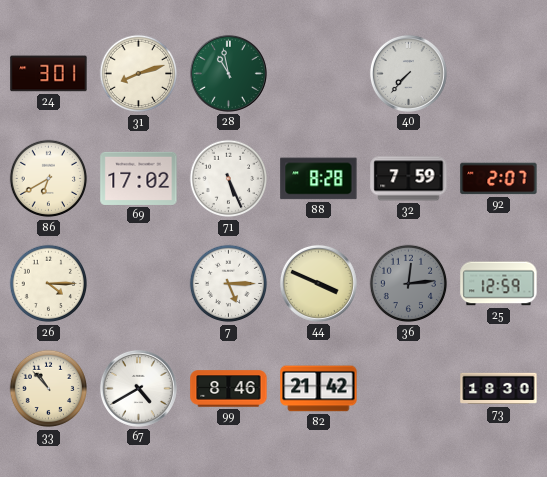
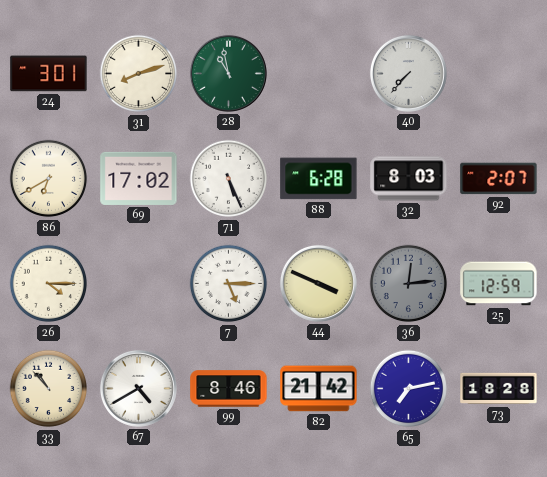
88: 8:28 -> 6:28
32: 7:59 -> 8:03
65: none -> 7:13
73: 18:30 -> 18:28
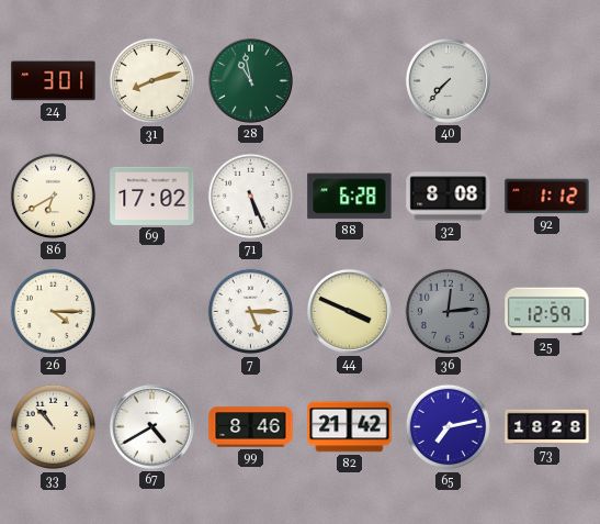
32: 8:03 -> 8:08
92: 2:07 -> 1:12
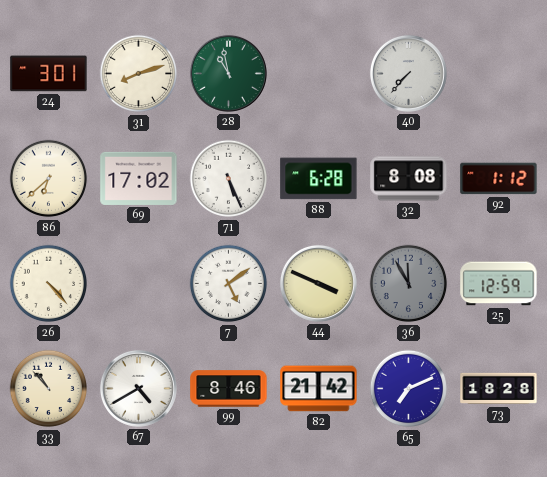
86: 6:40 -> 6:38
26: 4:15 -> 4:23
7: 5:15 -> 5:09
36: 12:14 -> 11:55
65: 7:13 -> 7:11
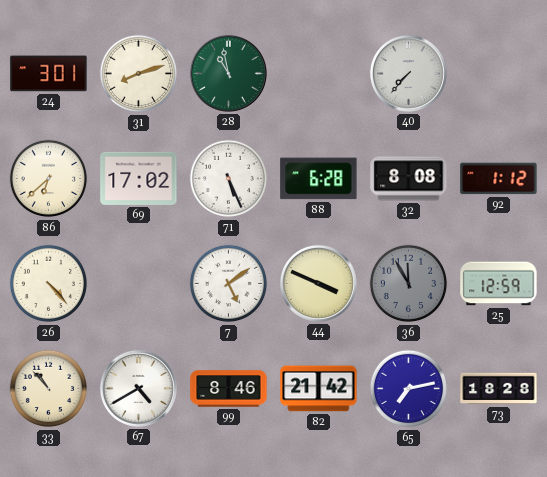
65: 7:11 -> 7:13
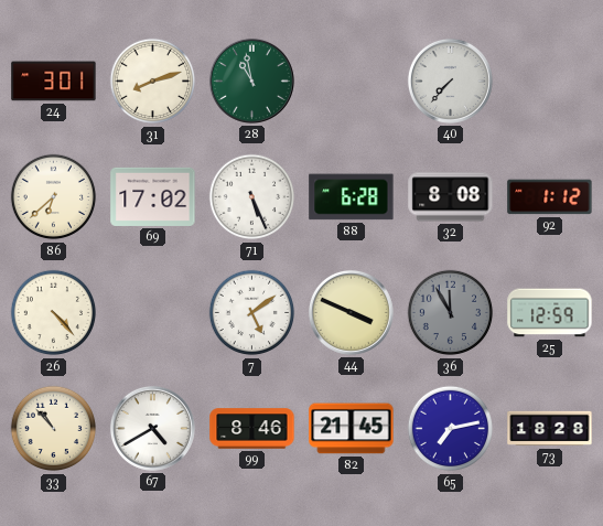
82: 21:42 -> 21:45
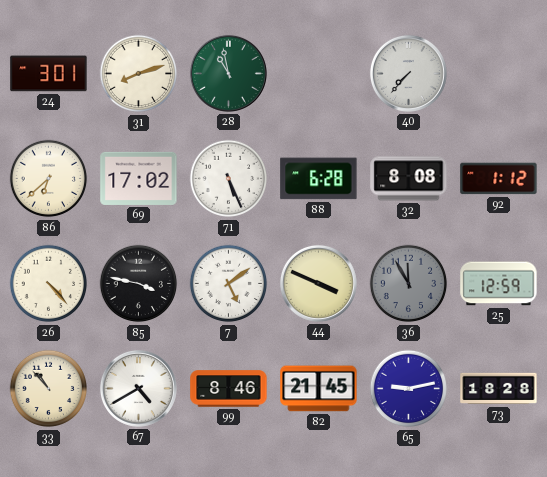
85: none -> 3:47
65: 7:13 -> 9:13
